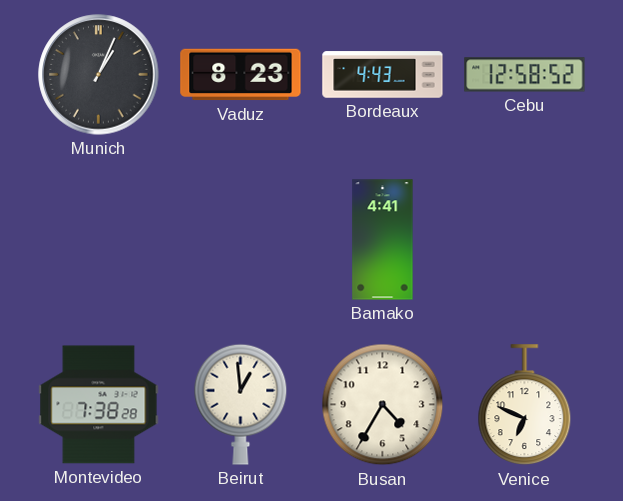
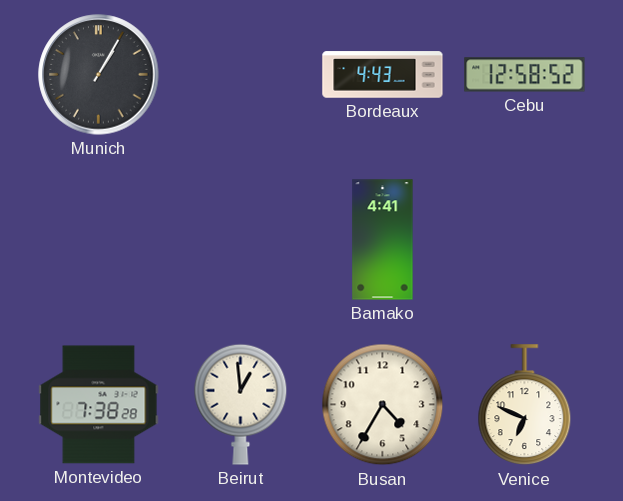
Munich: 1:04 -> 1:05
Vaduz: 8:23 -> none
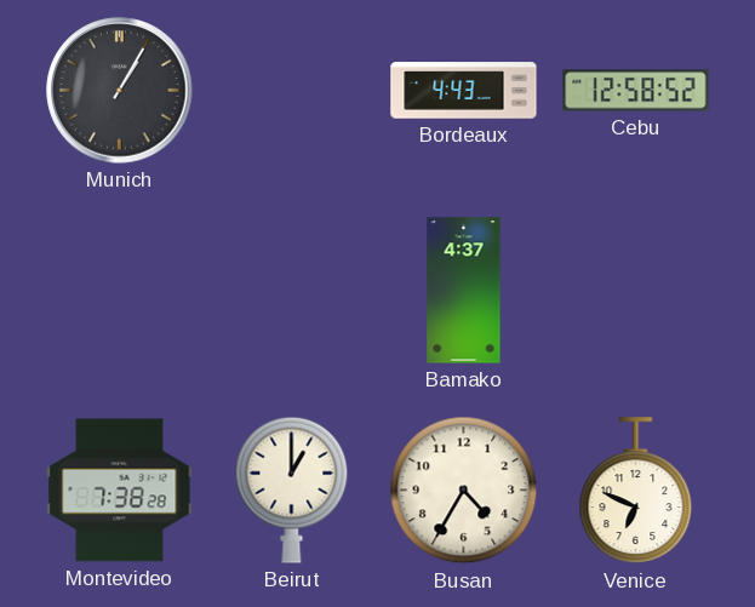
Bamako: 4:41 -> 4:37
Beirut: 12:59 -> 1:00
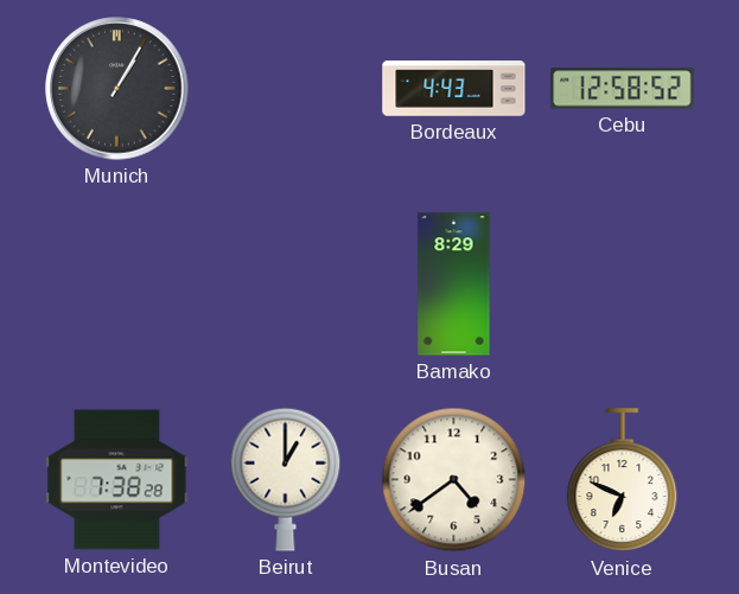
Bamako: 4:37 -> 8:29
Busan: 4:35 -> 4:39
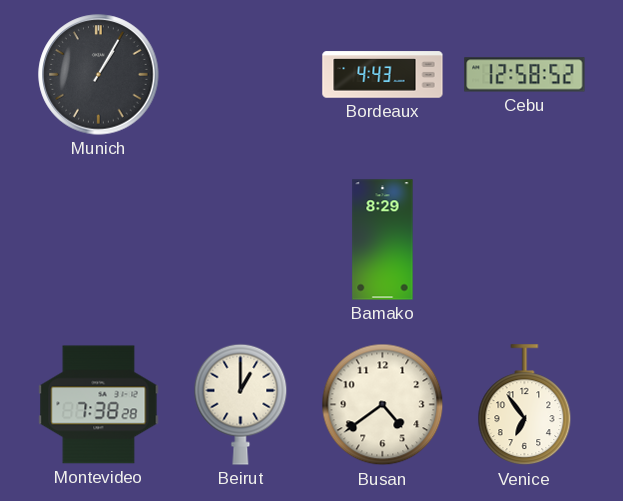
Venice: 6:49 -> 6:54
